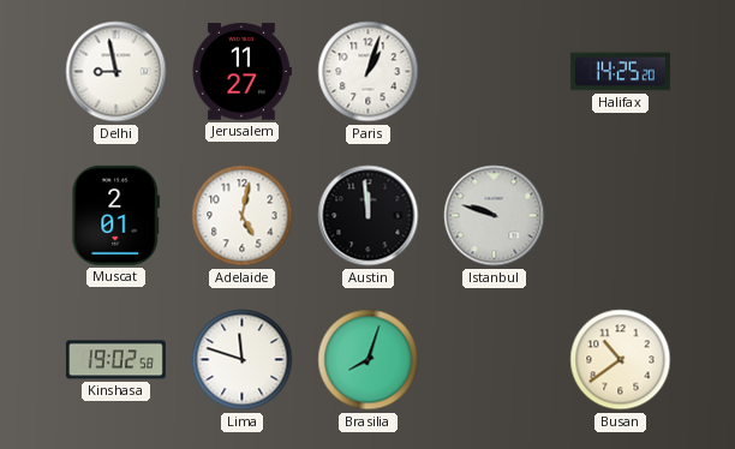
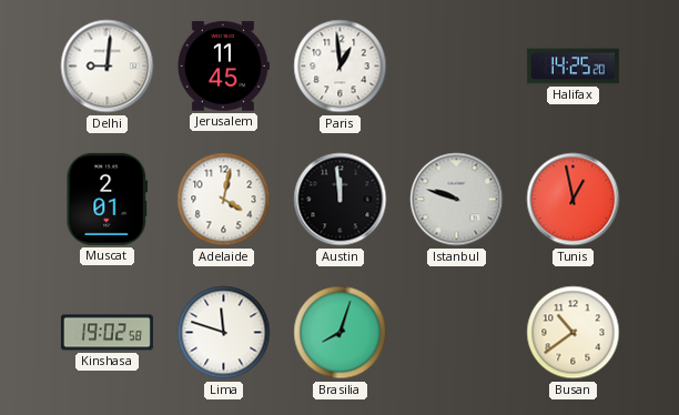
Delhi: 8:58 -> 9:01
Jerusalem: 11:27 -> 11:45
Paris: 1:03 -> 12:59
Adelaide: 5:02 -> 4:02
Tunis: none -> 12:58
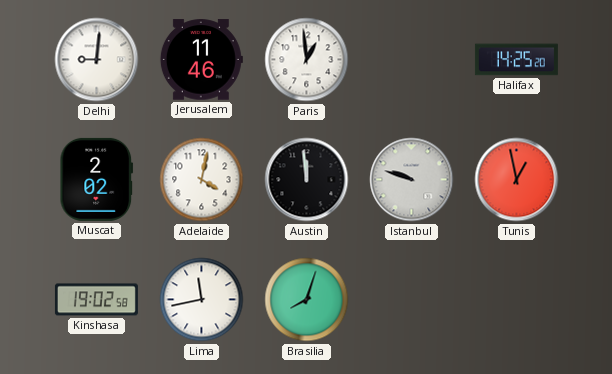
Jerusalem: 11:45 -> 11:46
Muscat: 2:01 -> 2:02
Lima: 11:48 -> 11:43
Busan: 10:39 -> none
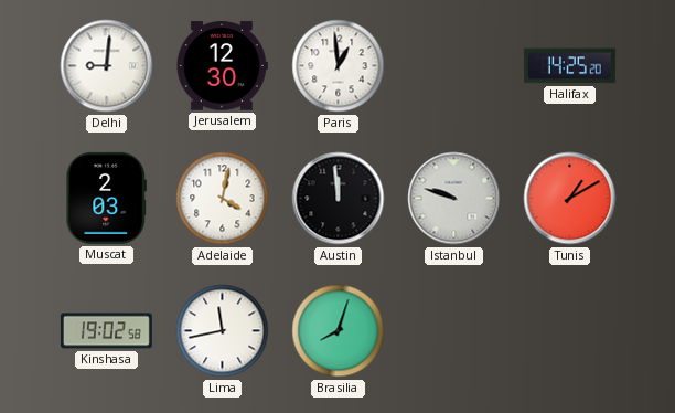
Jerusalem: 11:46 -> 12:30
Muscat: 2:02 -> 2:03
Tunis: 12:58 -> 1:10
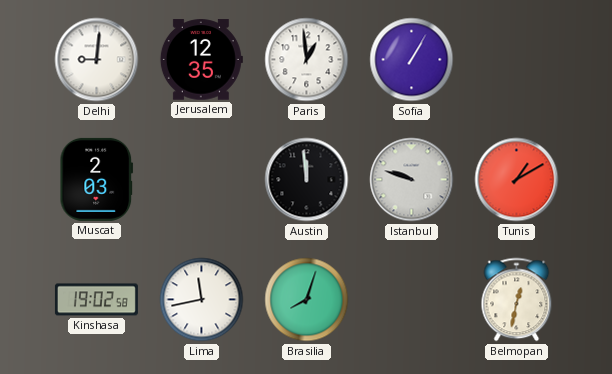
Jerusalem: 12:30 -> 12:35
Sofia: none -> 1:05
Halifax: 14:25 -> none
Adelaide: 4:02 -> none
Belmopan: none -> 12:32
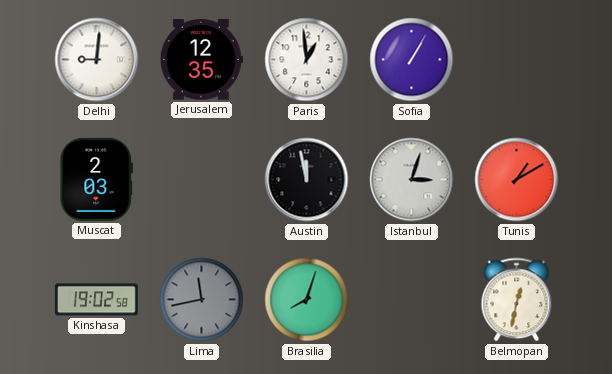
Austin: 11:59 -> 11:58
Istanbul: 9:48 -> 3:03
Lima dial: white -> grey
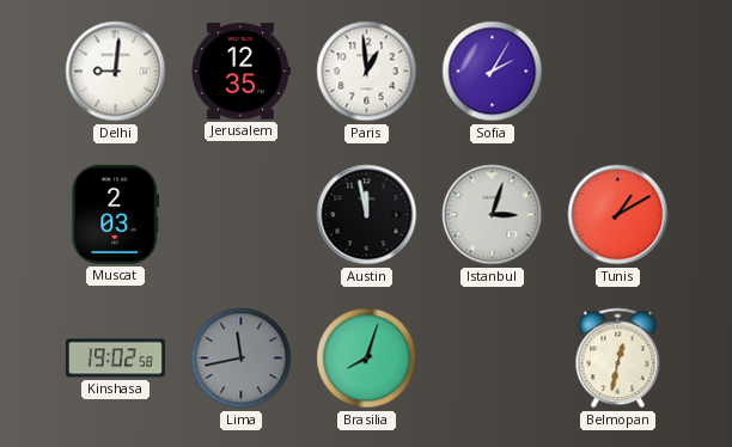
Sofia: 1:05 -> 2:05
